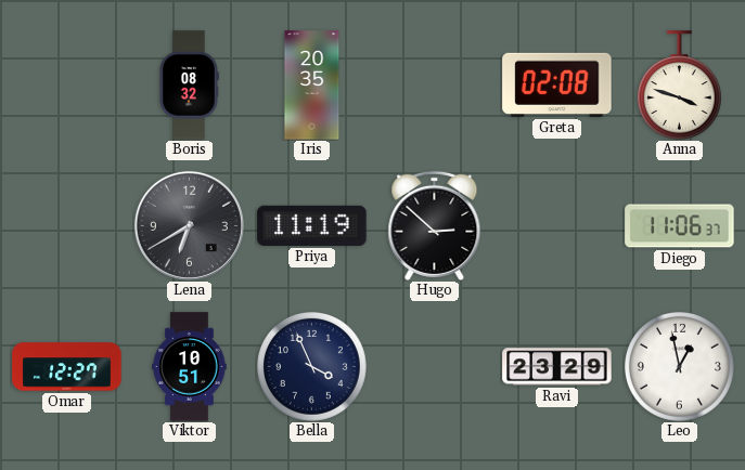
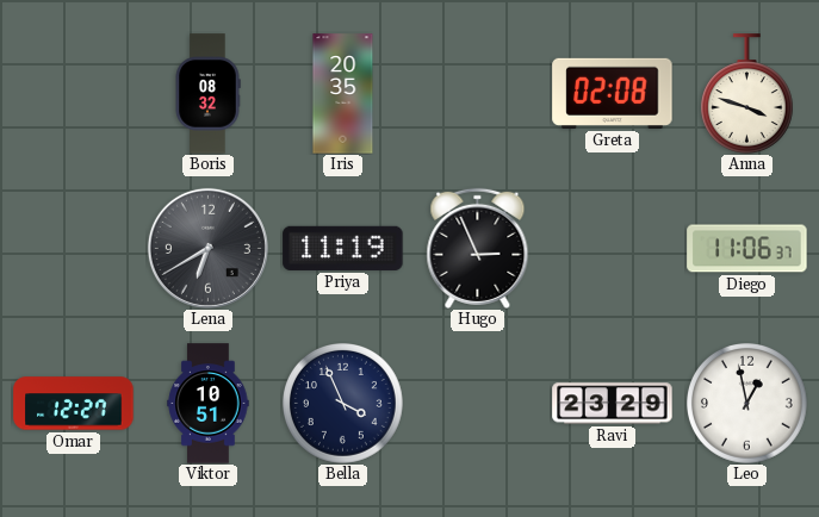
Hugo: 2:52 -> 2:56
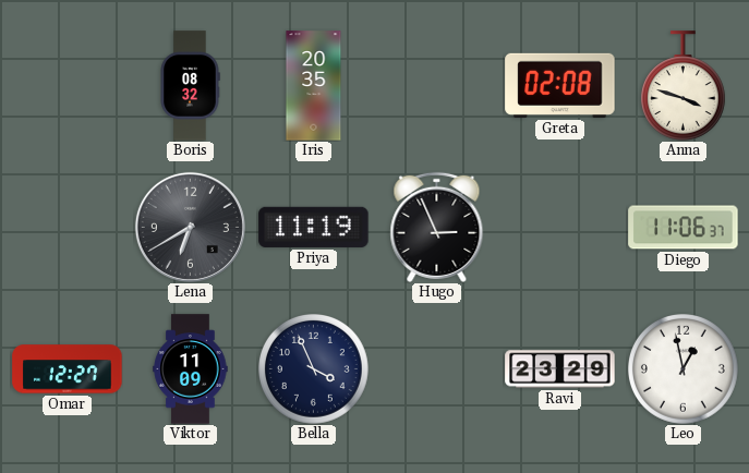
Viktor: 10:51 -> 11:09
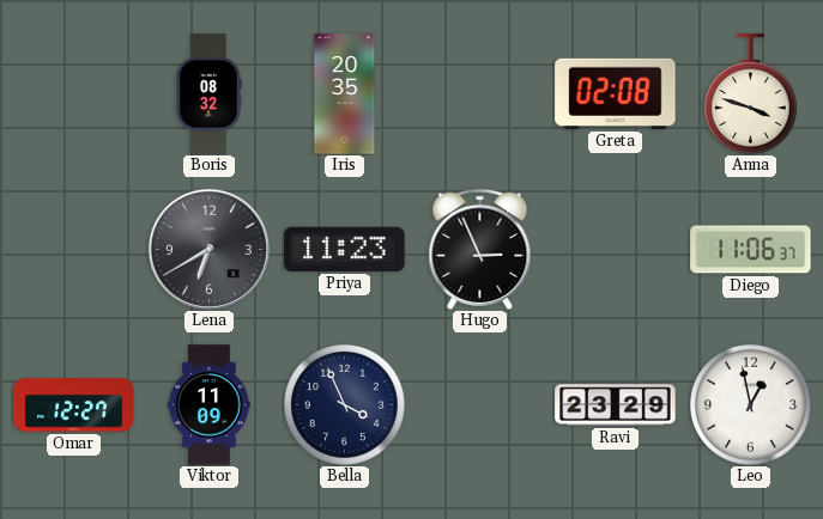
Priya: 11:19 -> 11:23
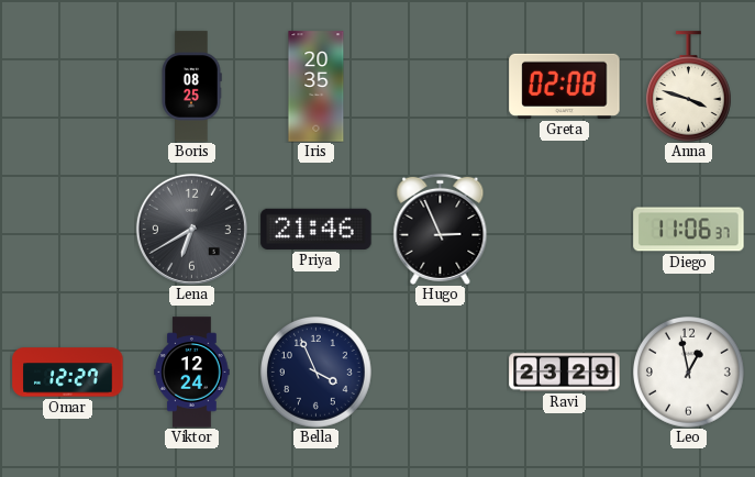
Boris: 08:32 -> 08:25
Priya: 11:23 -> 21:46
Viktor: 11:09 -> 12:24
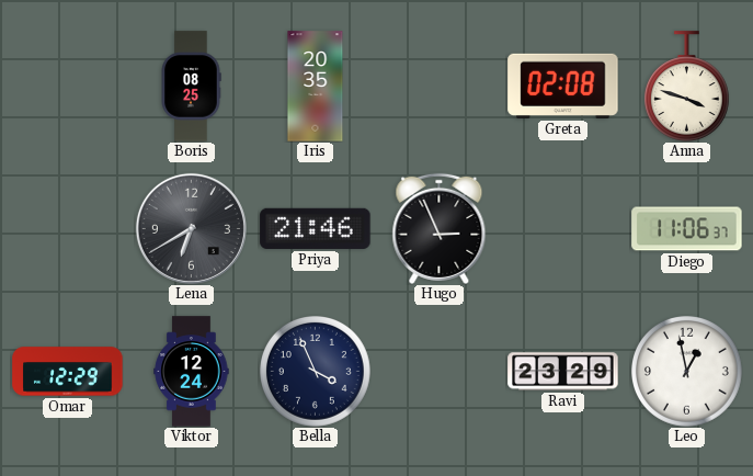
Omar: 12:27 -> 12:29
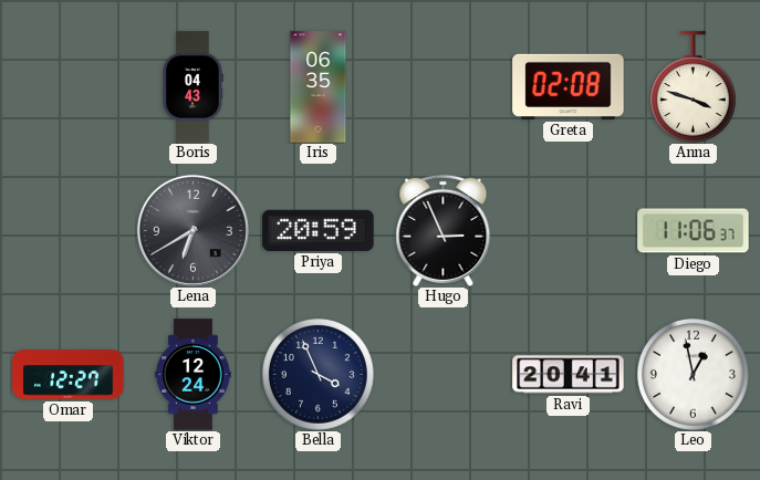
Boris: 08:25 -> 04:43
Iris: 20:35 -> 06:35
Priya: 21:46 -> 20:59
Omar: 12:29 -> 12:27
Ravi: 23:29 -> 20:41
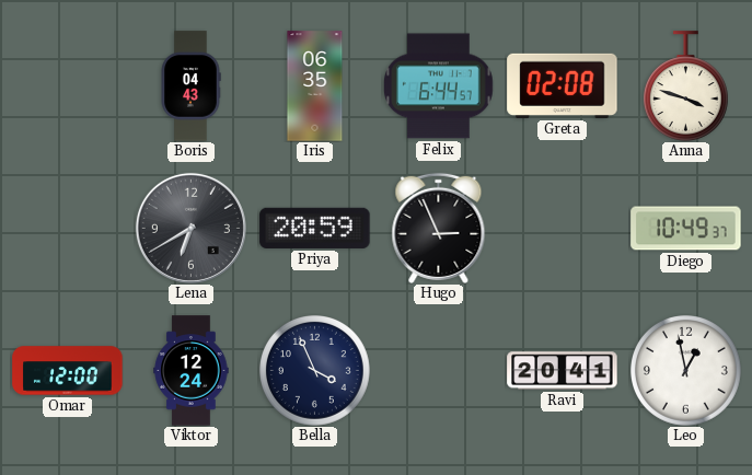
Felix: none -> 6:44
Diego: 11:06 -> 10:49
Omar: 12:27 -> 12:00
